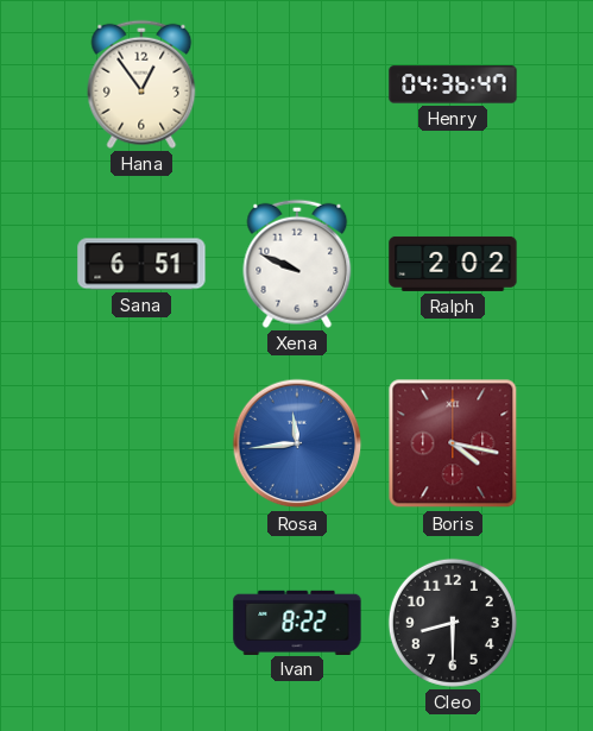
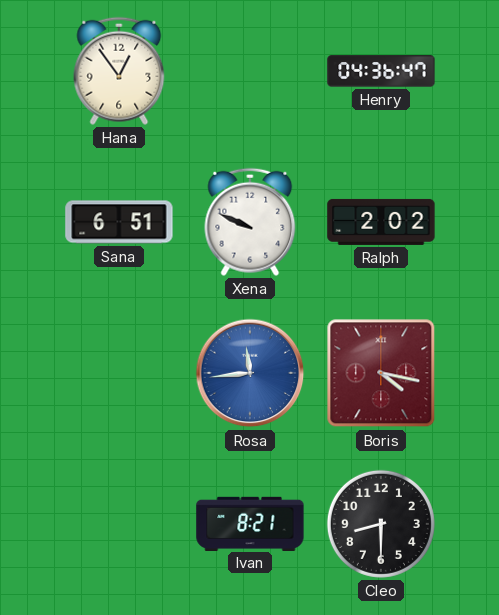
Ivan: 8:22 -> 8:21
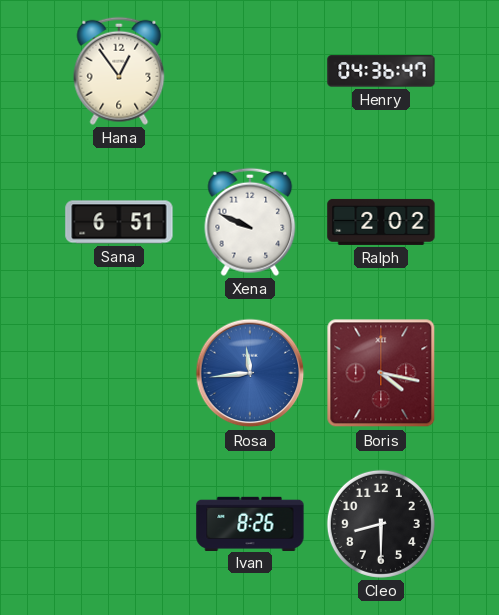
Ivan: 8:21 -> 8:26
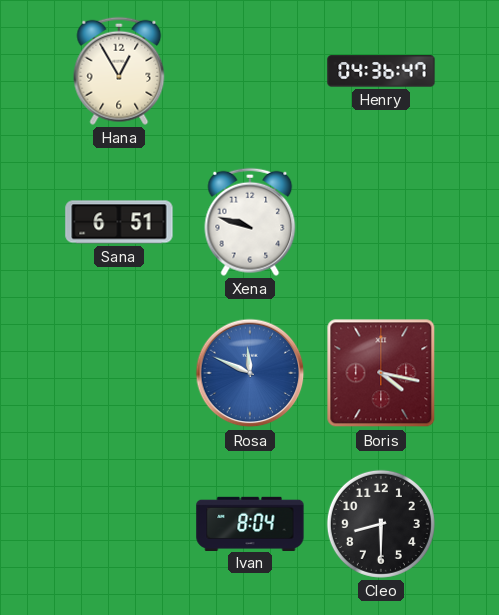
Hana: 12:54 -> 12:55
Xena: 9:49 -> 9:48
Ralph: 2:02 -> none
Rosa: 11:44 -> 11:49
Ivan: 8:26 -> 8:04
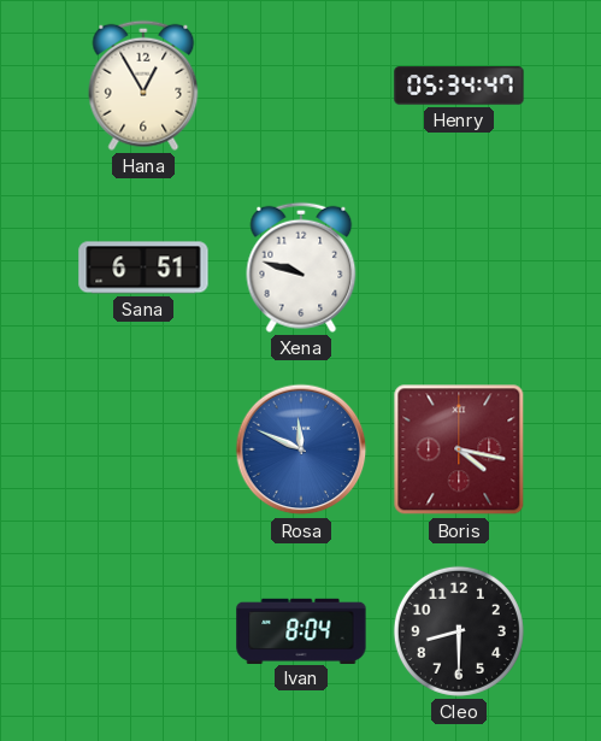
Henry: 04:36 -> 05:34
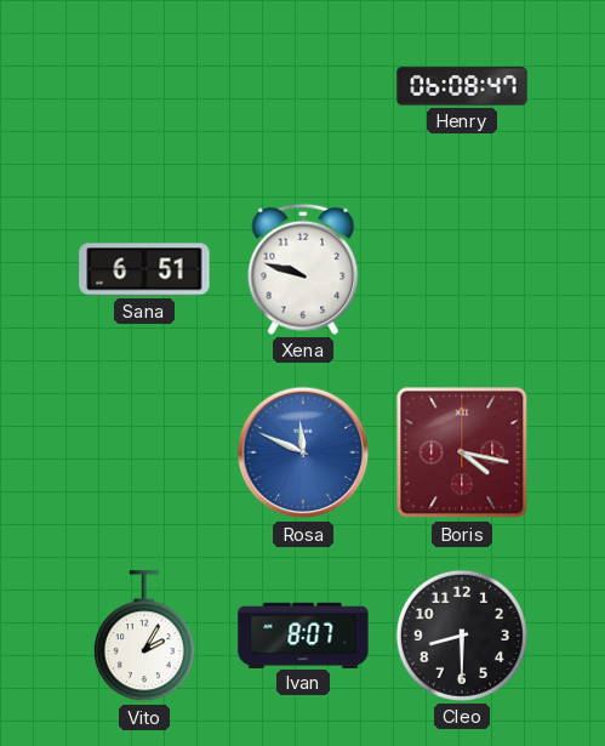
Hana: 12:55 -> none
Henry: 05:34 -> 06:08
Vito: none -> 2:05
Ivan: 8:04 -> 8:07
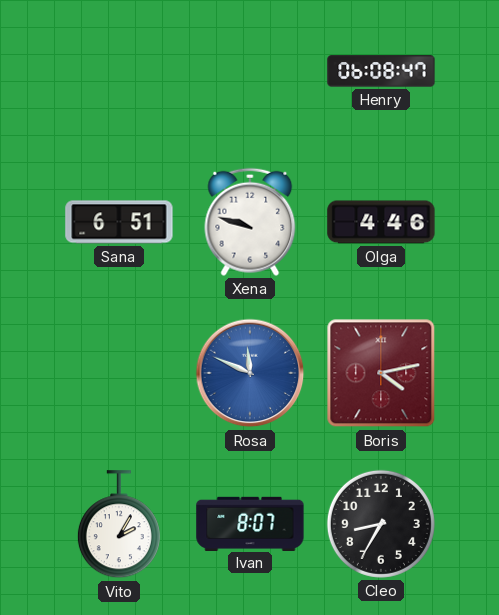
Olga: none -> 4:46
Boris: 4:17 -> 4:13
Cleo: 8:30 -> 8:35
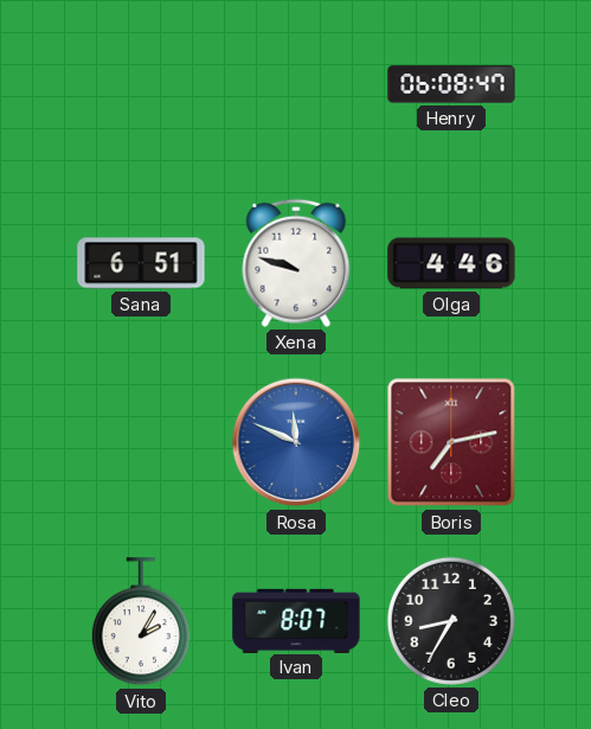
Boris: 4:13 -> 7:13
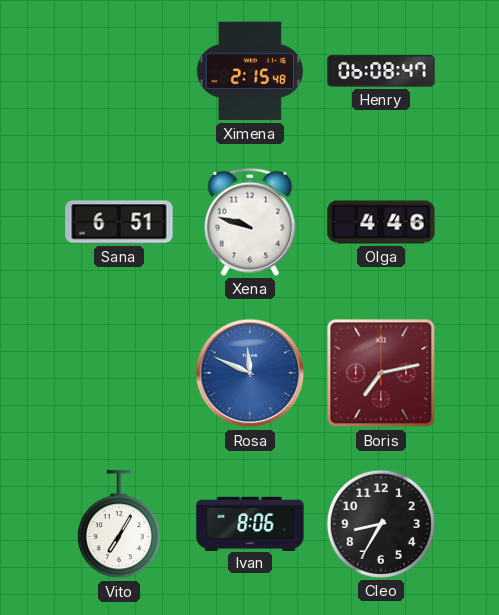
Ximena: none -> 2:15
Vito: 2:05 -> 7:05
Ivan: 8:07 -> 8:06
